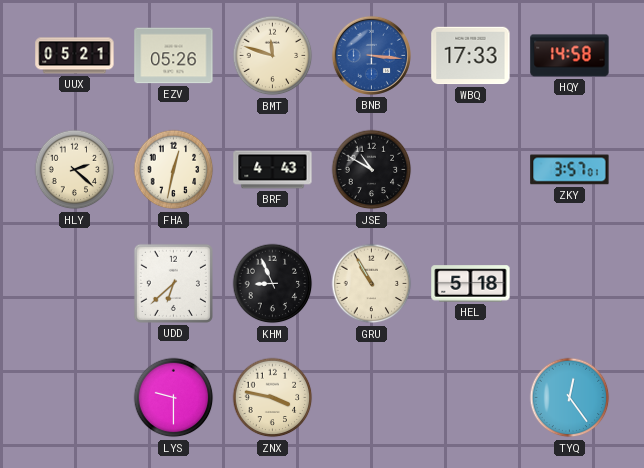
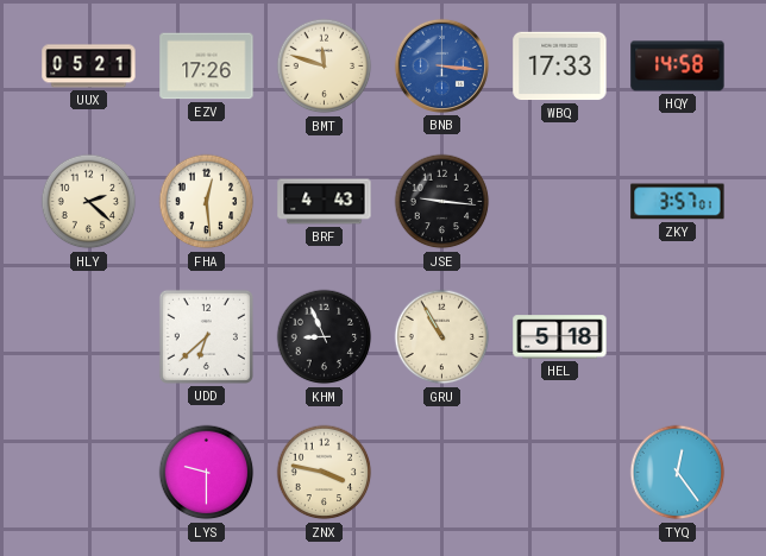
EZV: 05:26 -> 17:26
FHA: 12:32 -> 12:29
JSE: 10:50 -> 9:16
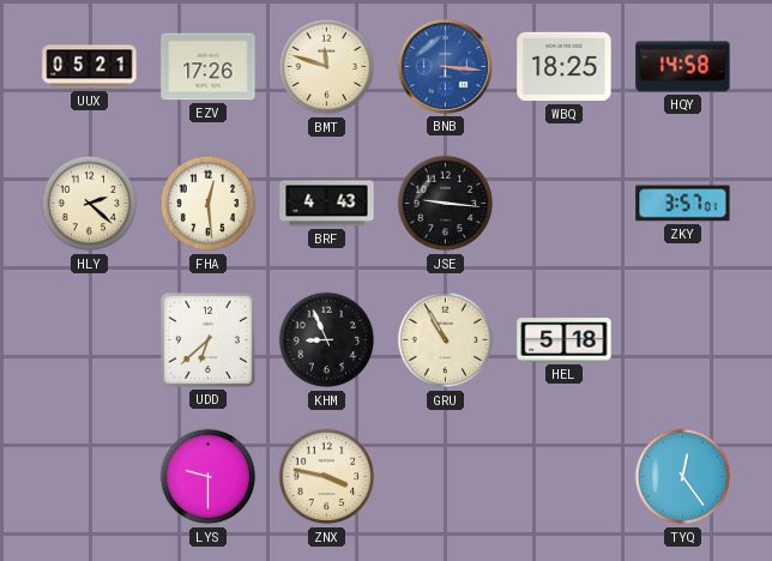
WBQ: 17:33 -> 18:25
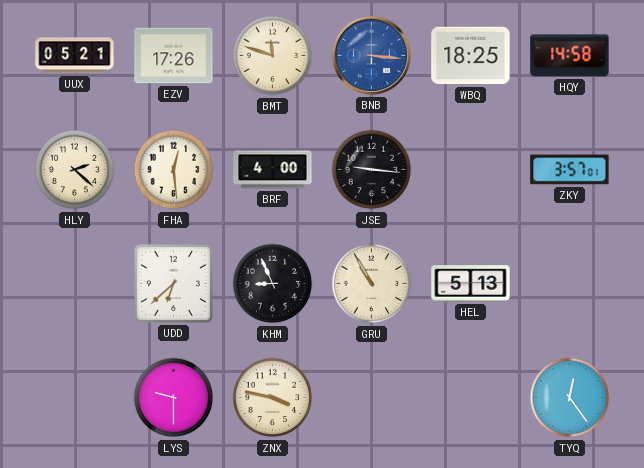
BRF: 4:43 -> 4:00
HEL: 5:18 -> 5:13
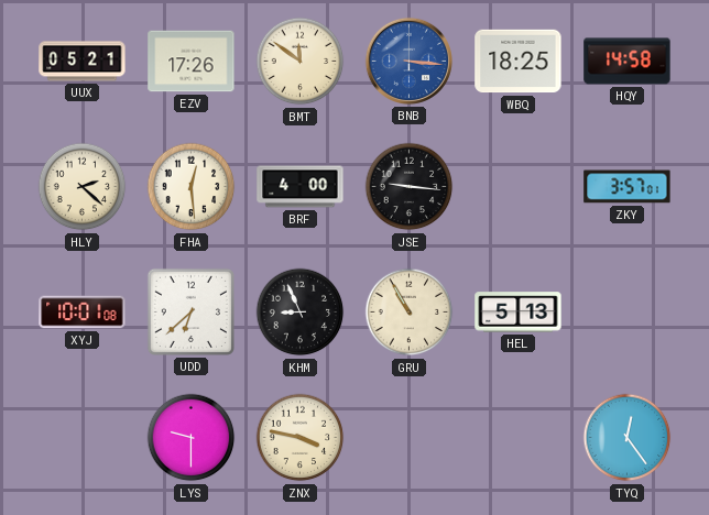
BMT: 11:48 -> 11:51
XYJ: none -> 10:01
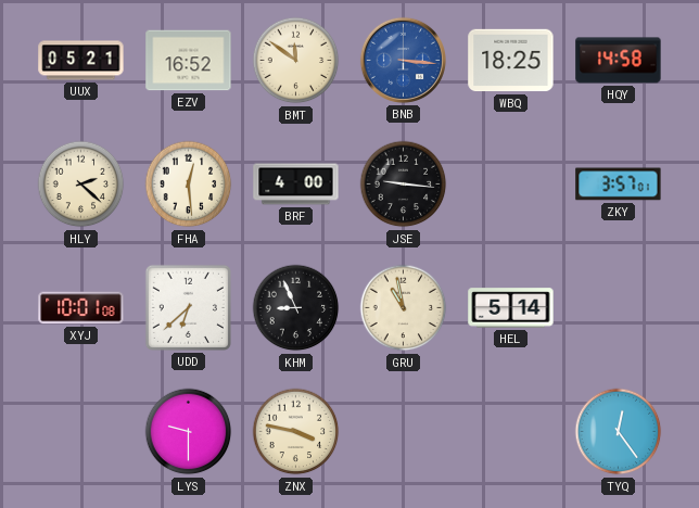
EZV: 17:26 -> 16:52
GRU: 10:55 -> 10:58
HEL: 5:13 -> 5:14
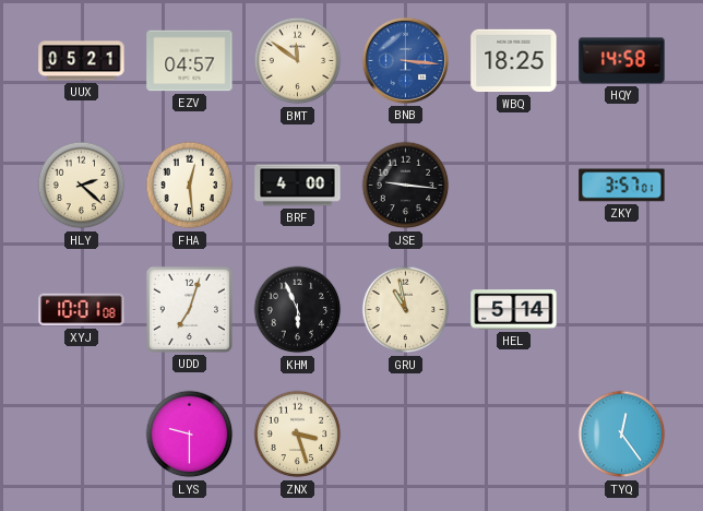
EZV: 16:52 -> 04:57
UDD: 6:38 -> 7:03
KHM: 8:56 -> 5:56
ZNX: 3:47 -> 3:27
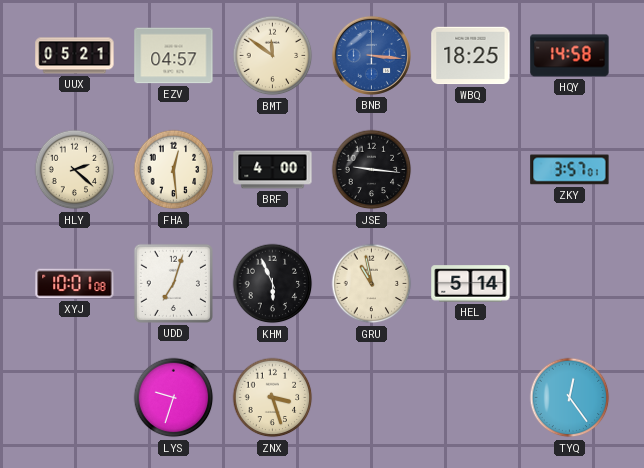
LYS: 9:30 -> 9:33
